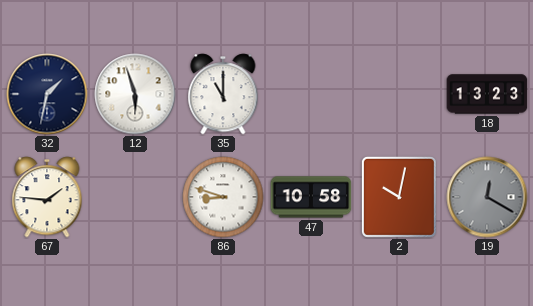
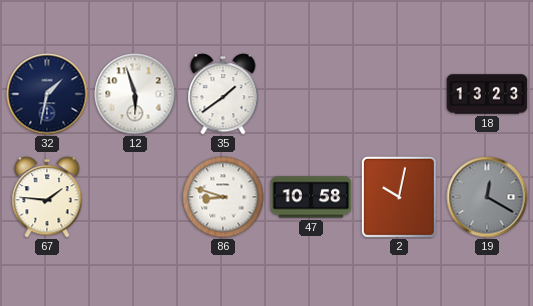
35: 11:00 -> 1:39
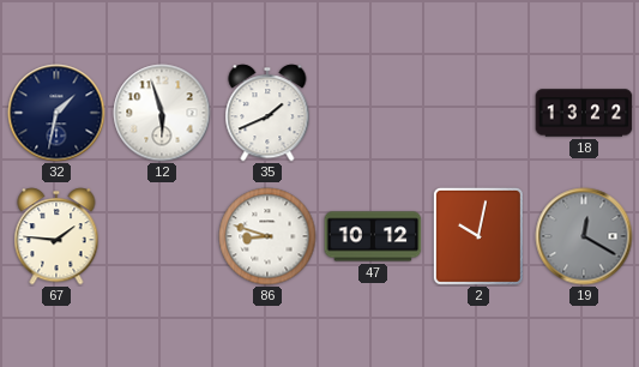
35: 1:39 -> 1:41
18: 13:23 -> 13:22
47: 10:58 -> 10:12
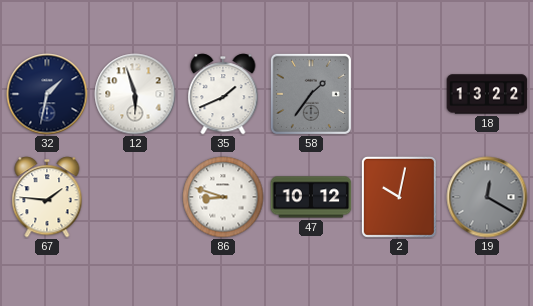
58: none -> 1:36
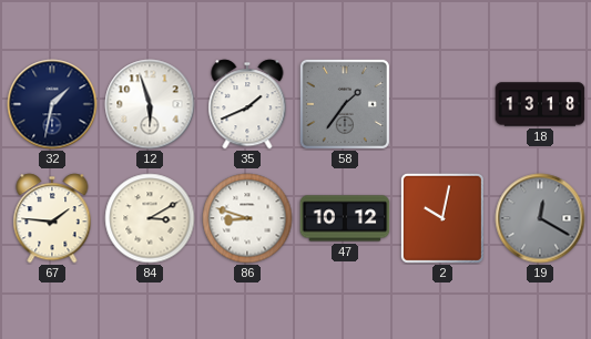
18: 13:22 -> 13:18
84: none -> 3:10
